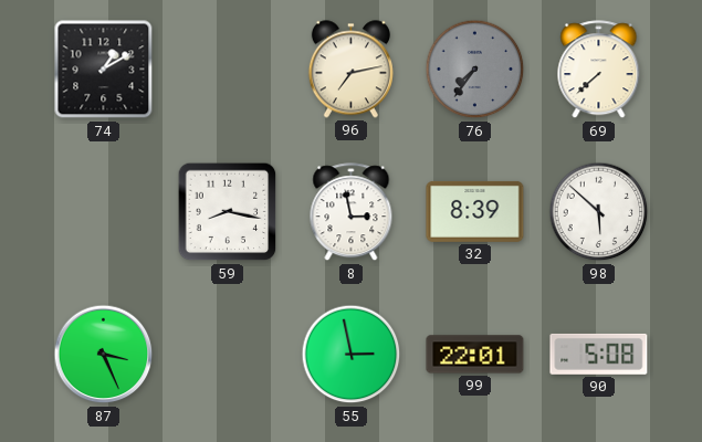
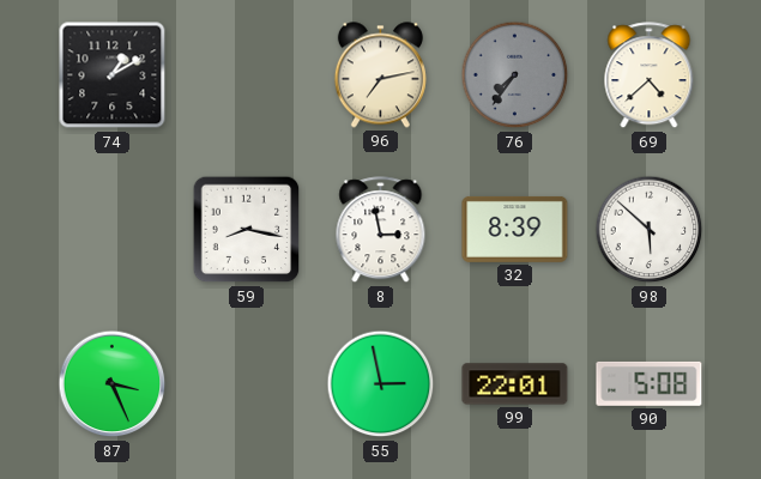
69: 7:38 -> 4:38
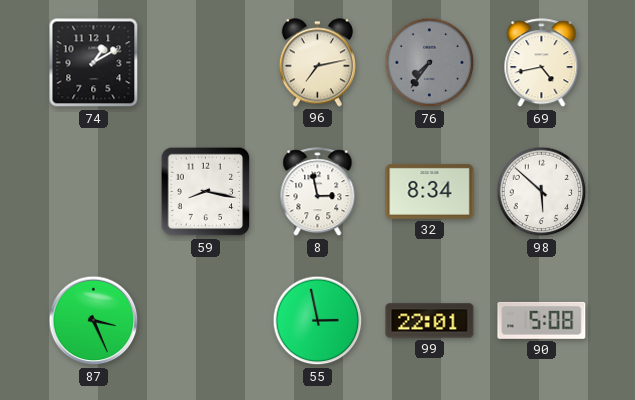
69: 4:38 -> 4:43
32: 8:39 -> 8:34
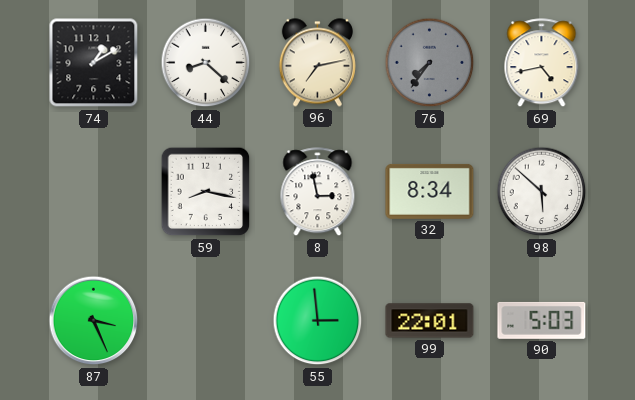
44: none -> 8:22
55: 2:58 -> 2:59
90: 5:08 -> 5:03
